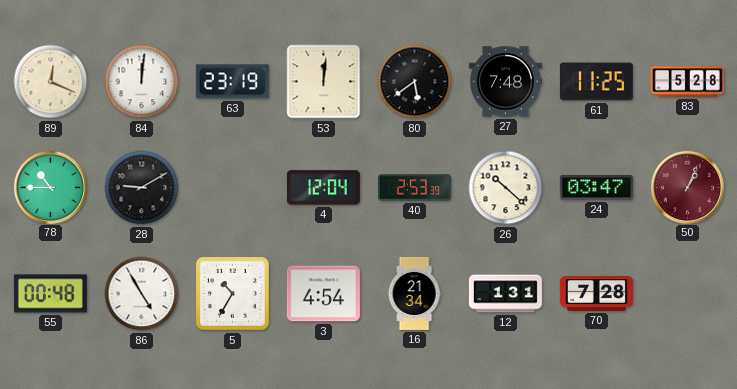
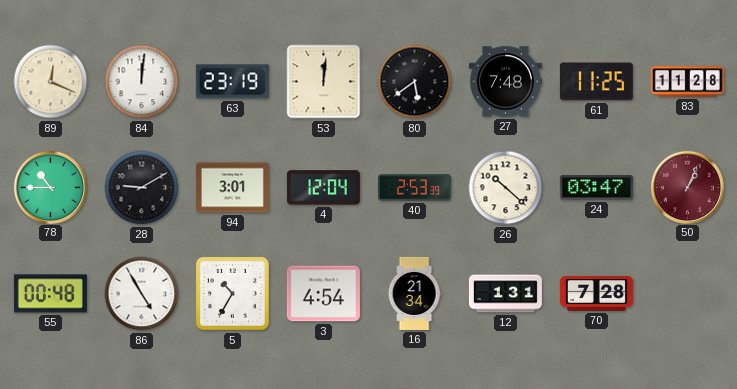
83: 5:28 -> 11:28
94: none -> 3:01
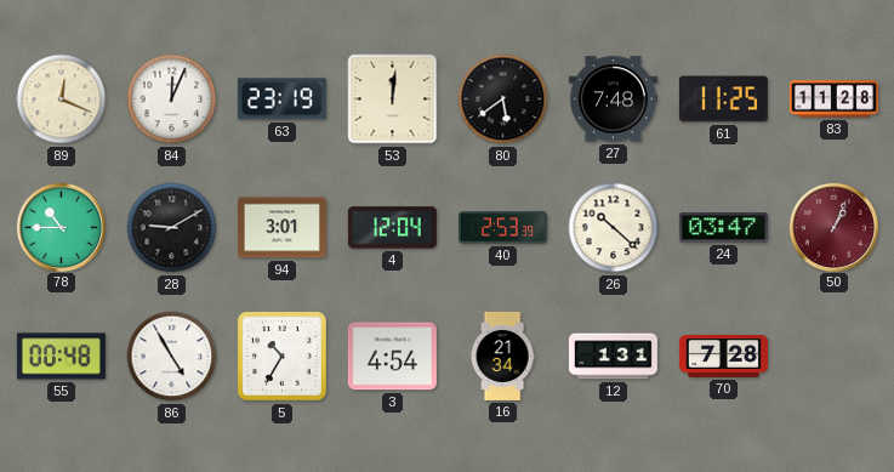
84: 12:01 -> 12:04
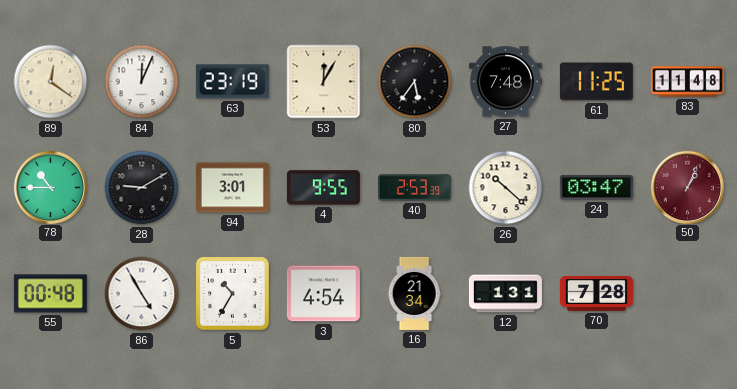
89: 12:19 -> 12:21
53: 12:01 -> 12:05
80: 5:39 -> 5:36
83: 11:28 -> 11:48
4: 12:04 -> 9:55
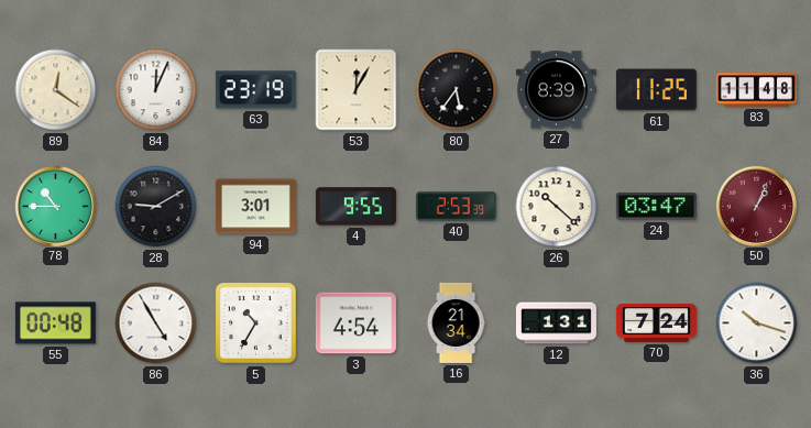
27: 7:48 -> 8:39
70: 7:28 -> 7:24
36: none -> 10:18
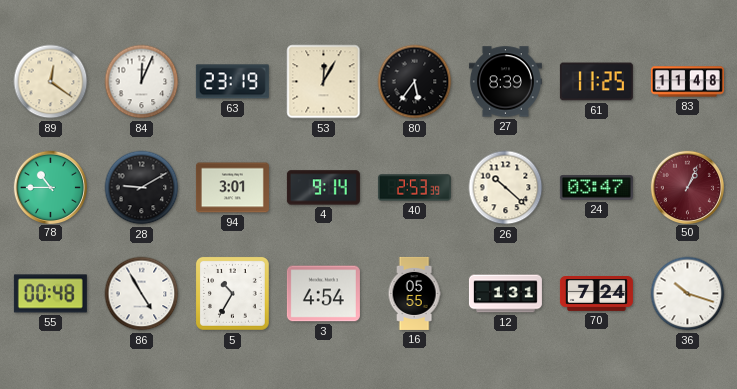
4: 9:55 -> 9:14
16: 21:34 -> 05:55
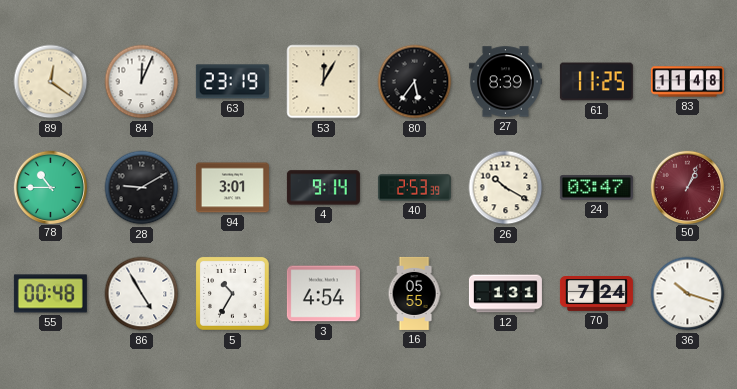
26: 10:22 -> 10:20
